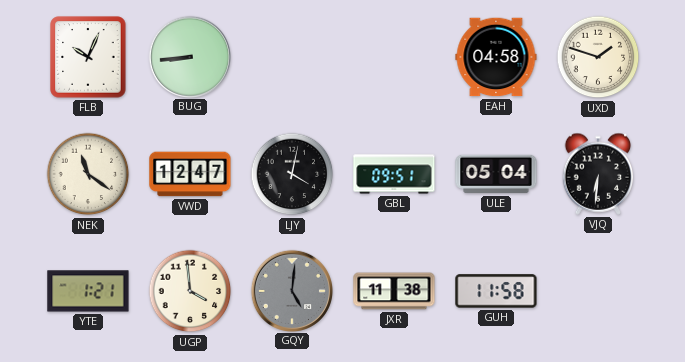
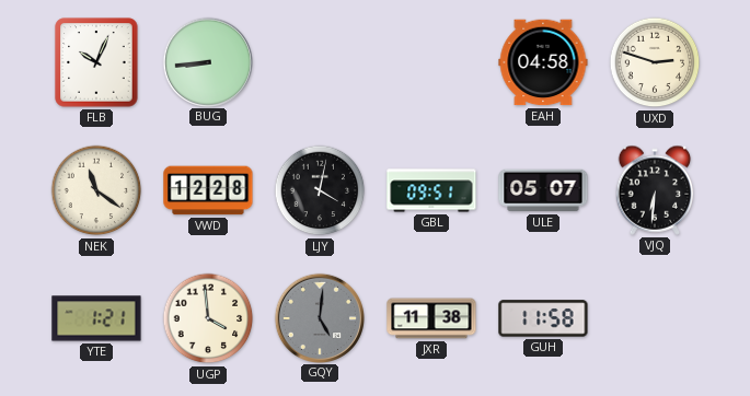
UXD: 1:48 -> 2:48
VWD: 12:47 -> 12:28
ULE: 05:04 -> 05:07
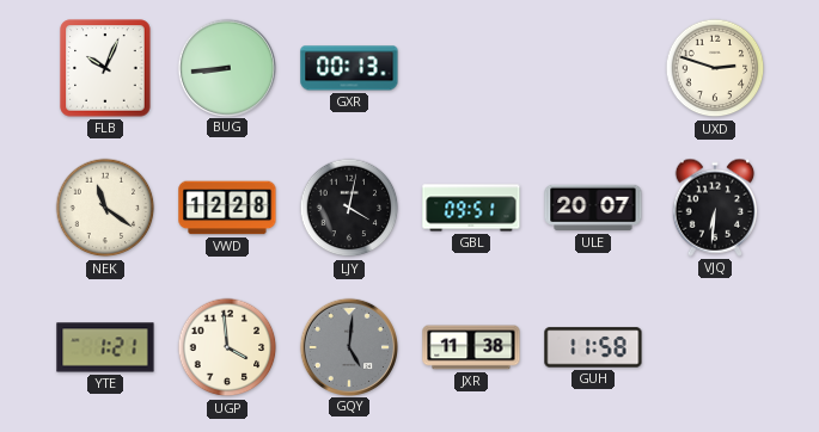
GXR: none -> 00:13
EAH: 04:58 -> none
ULE: 05:07 -> 20:07
